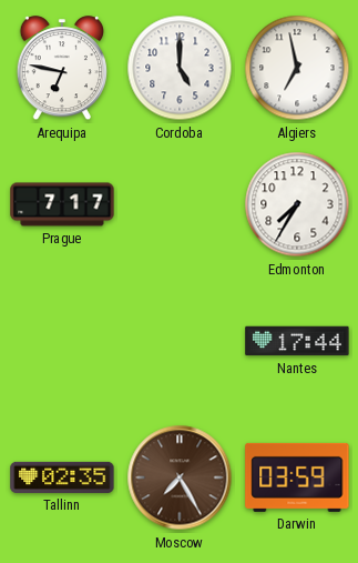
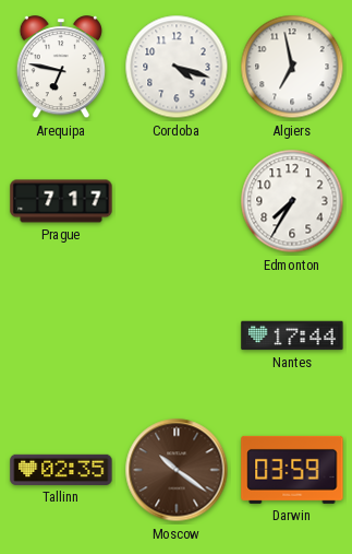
Cordoba: 5:00 -> 4:18
Moscow: 7:25 -> 10:21
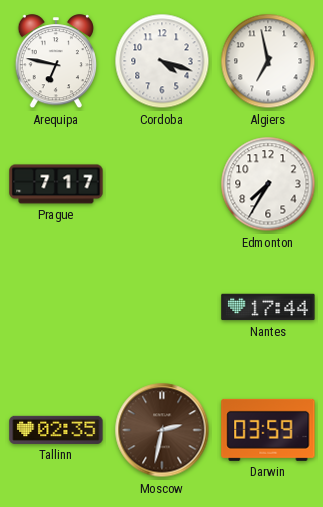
Moscow: 10:21 -> 2:32
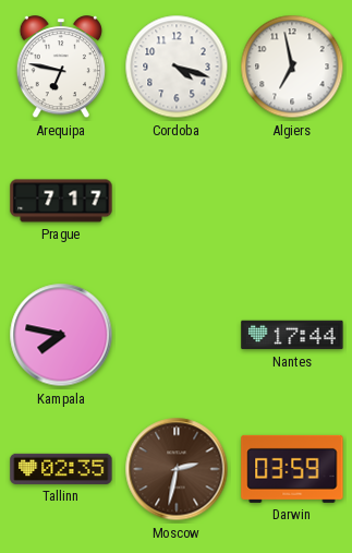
Edmonton: 7:35 -> none
Kampala: none -> 7:47
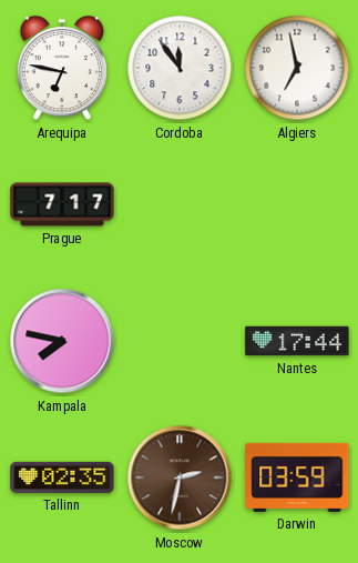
Cordoba: 4:18 -> 11:54
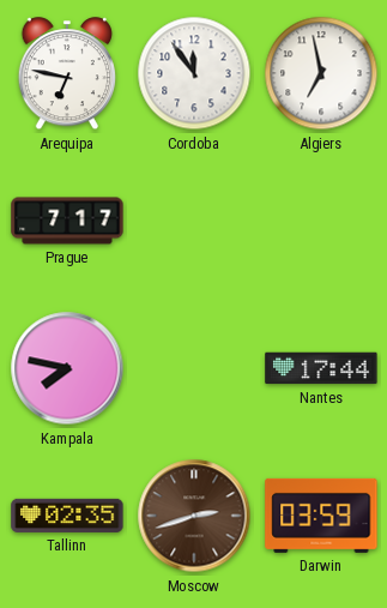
Moscow: 2:32 -> 2:42
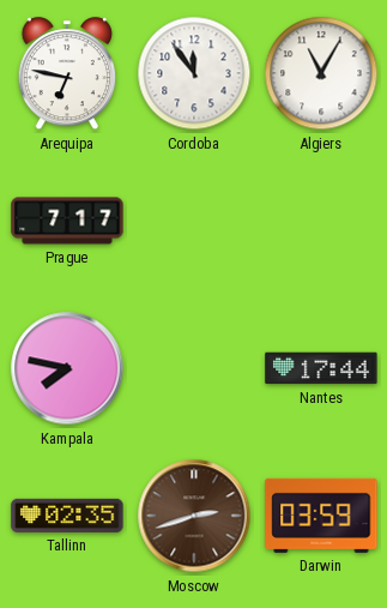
Algiers: 6:58 -> 11:05
